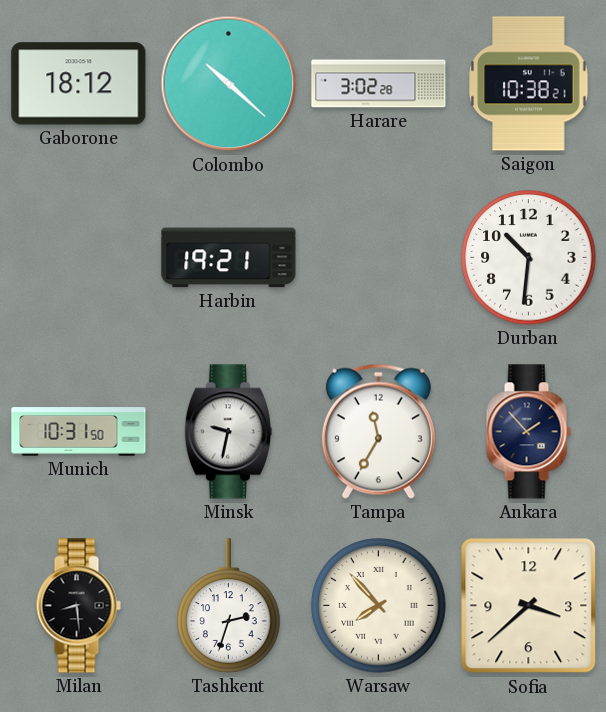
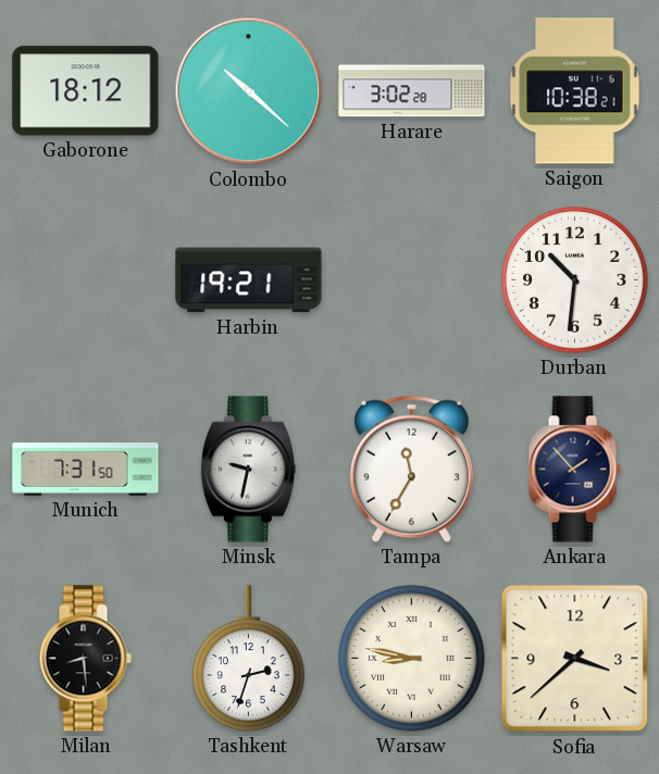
Munich: 10:31 -> 7:31
Warsaw: 7:53 -> 8:47
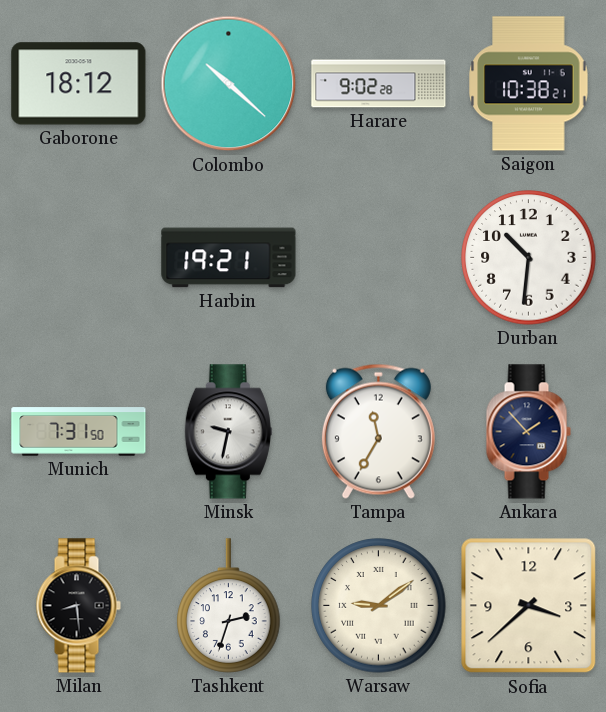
Harare: 3:02 -> 9:02
Warsaw: 8:47 -> 9:09
